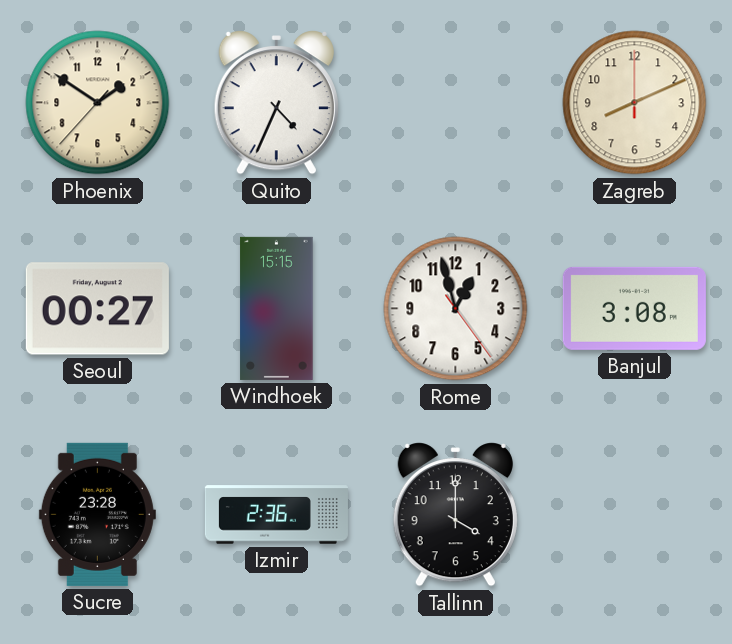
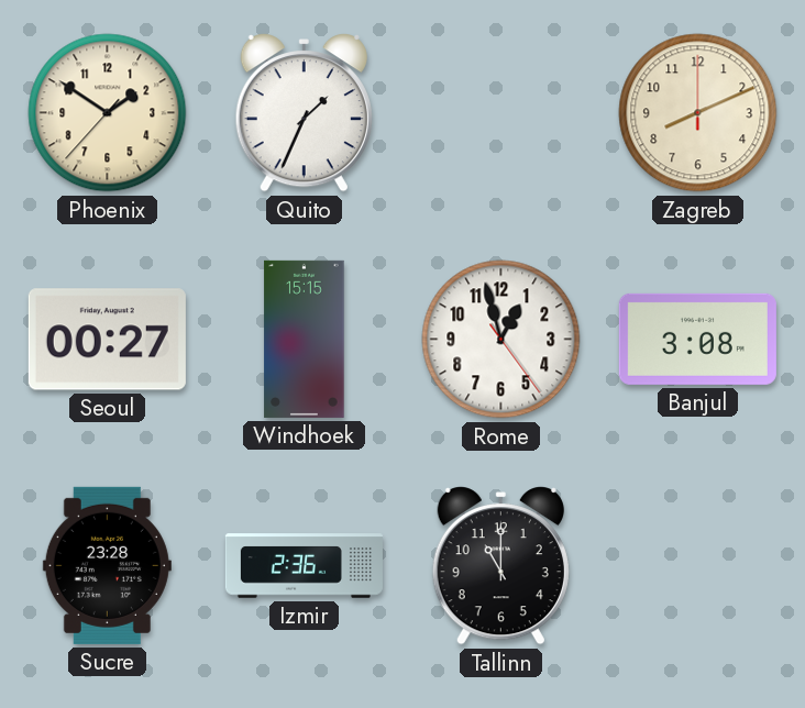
Quito: 4:34 -> 1:34
Tallinn: 4:00 -> 11:00
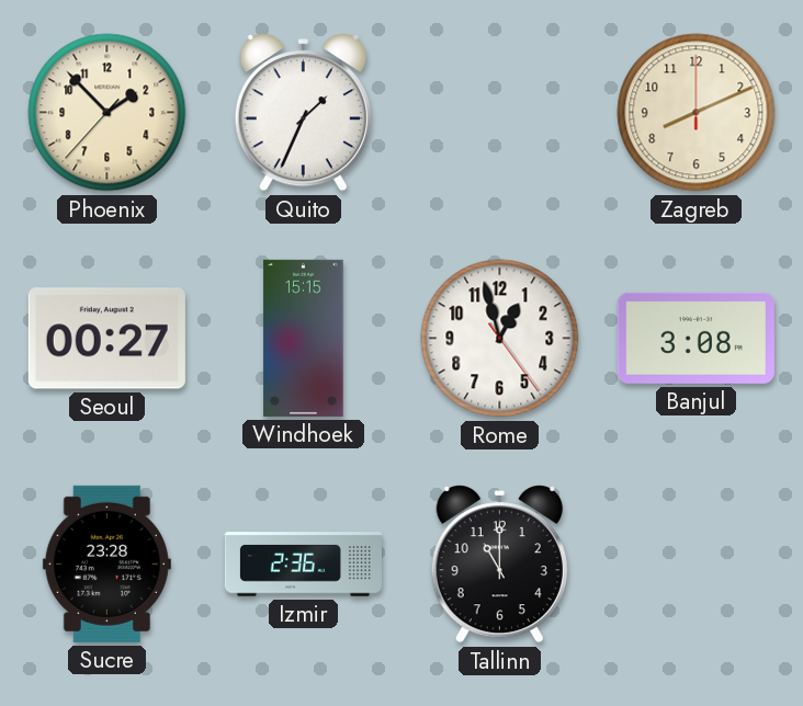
Phoenix: 1:50 -> 1:52
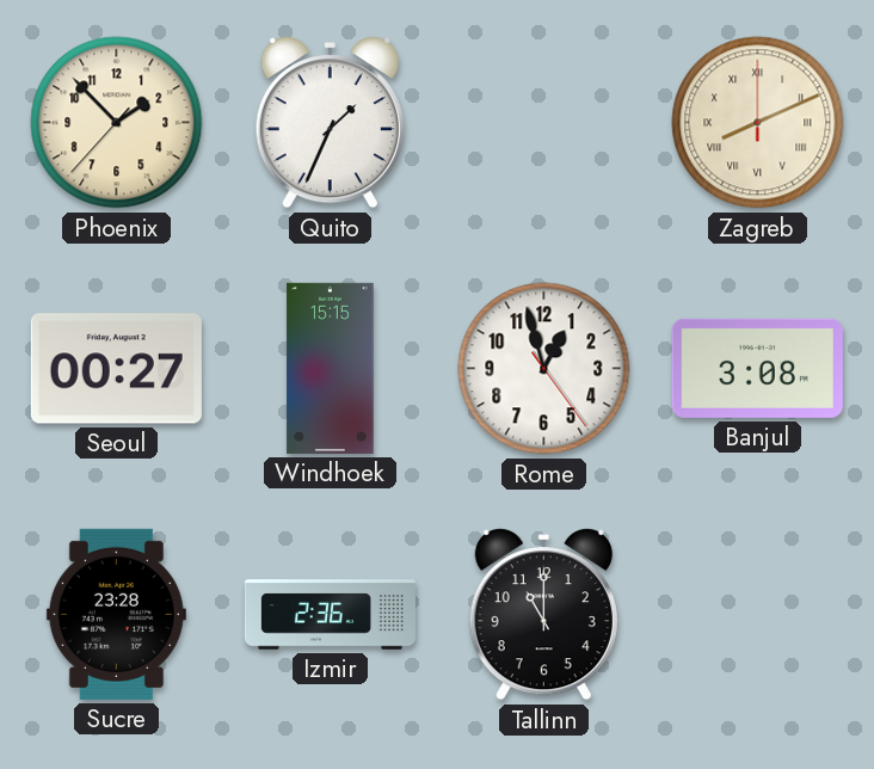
Zagreb numerals: Arabic -> Roman
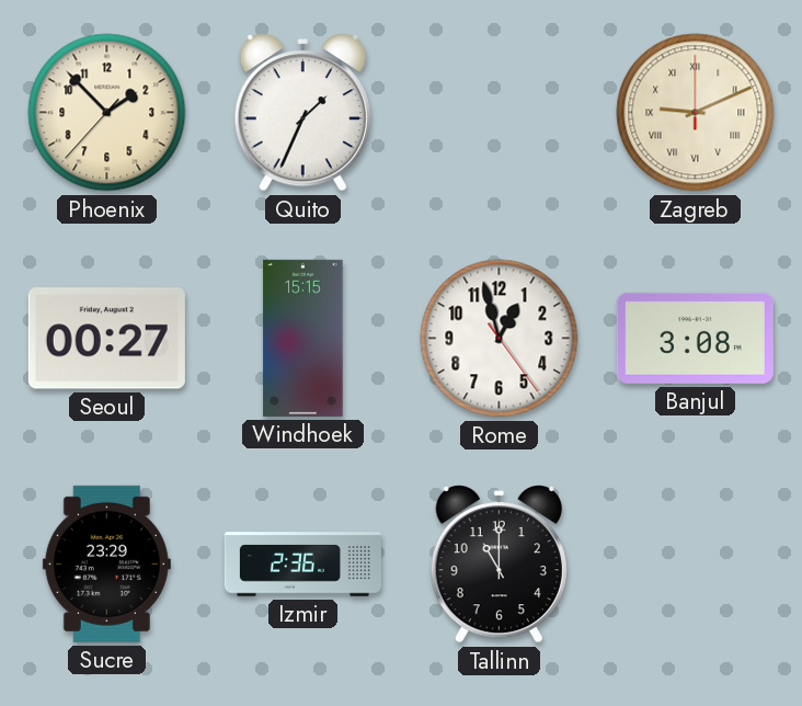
Zagreb: 8:11 -> 9:11
Sucre: 23:28 -> 23:29
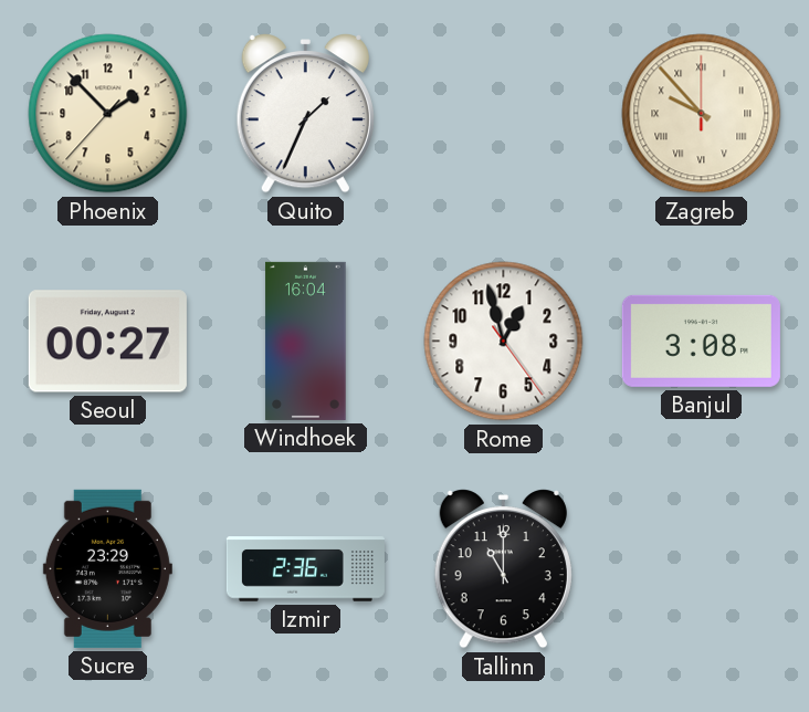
Zagreb: 9:11 -> 9:53
Windhoek: 15:15 -> 16:04
